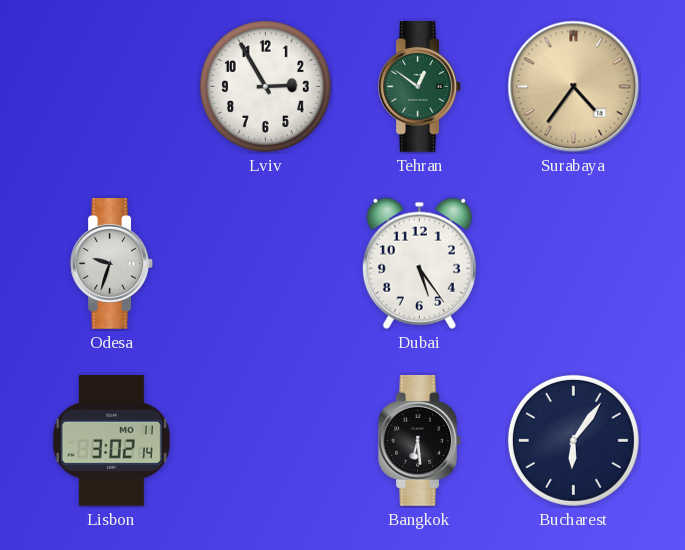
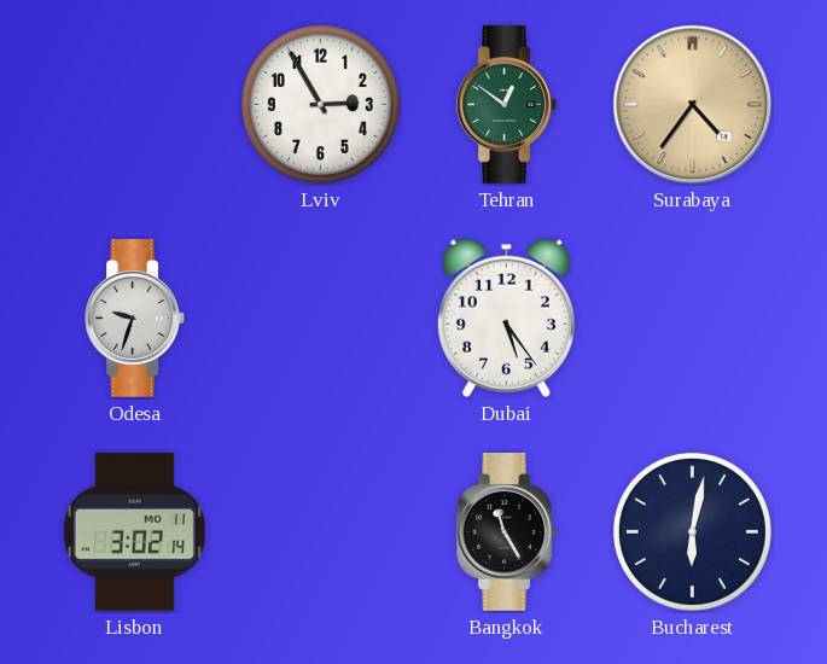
Bangkok: 6:29 -> 11:25
Bucharest: 6:06 -> 6:02
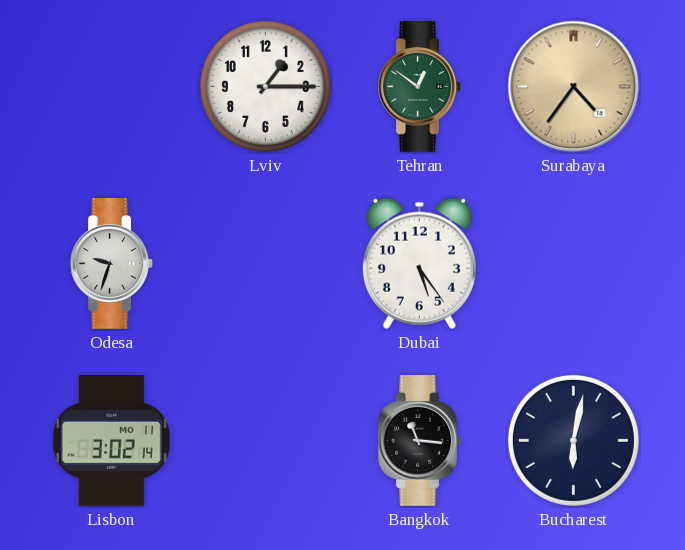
Lviv: 2:55 -> 1:15
Bangkok: 11:25 -> 11:16
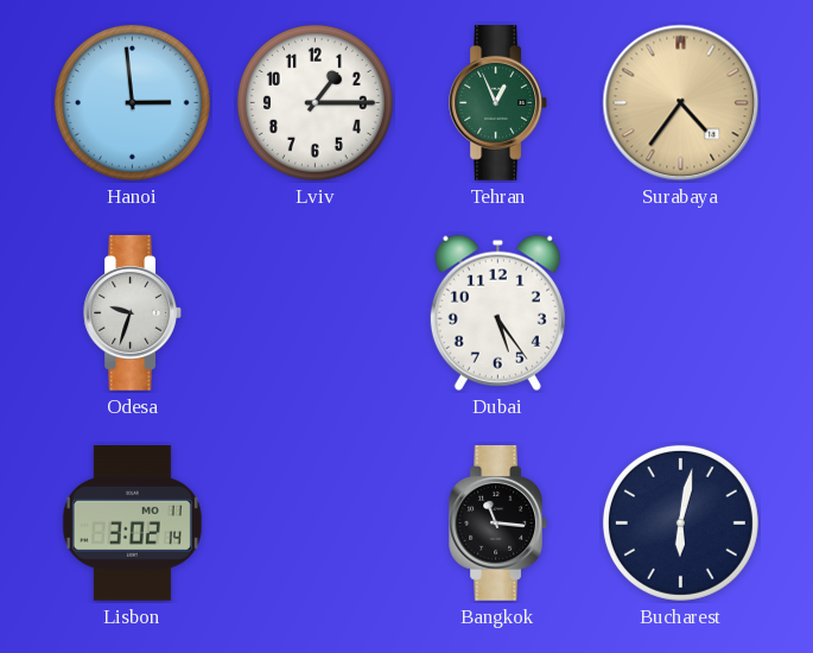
Hanoi: none -> 2:59
Tehran: 12:51 -> 12:56
